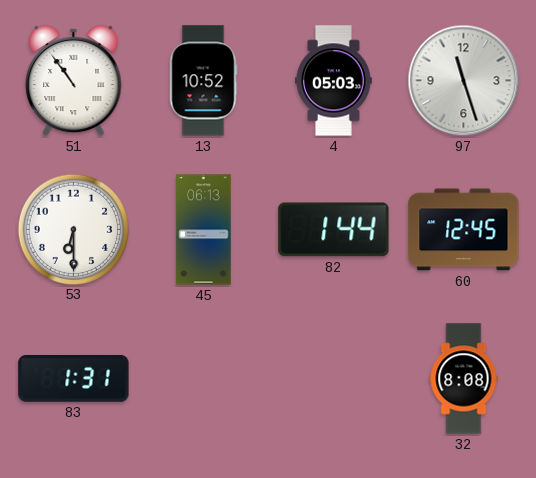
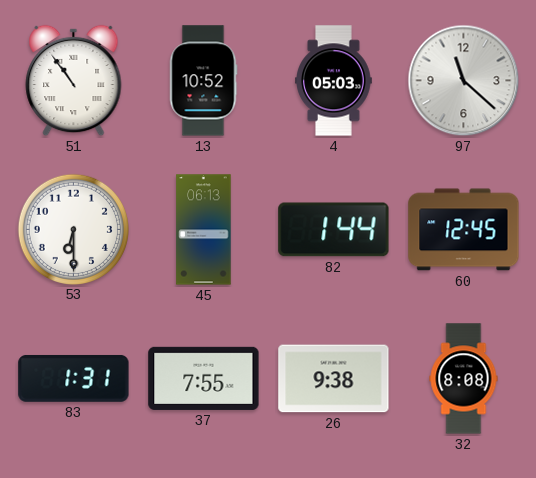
97: 11:27 -> 11:22
37: none -> 7:55
26: none -> 9:38
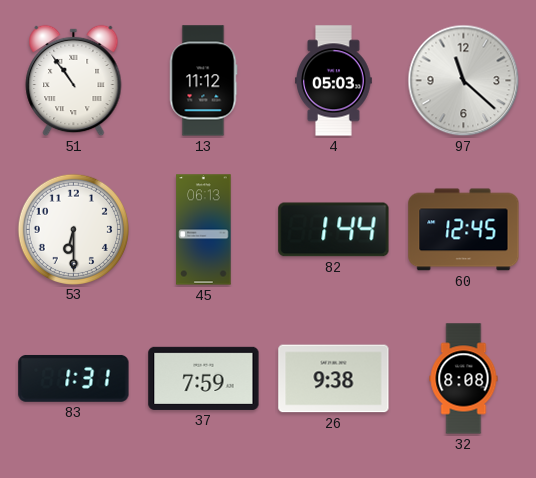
13: 10:52 -> 11:12
37: 7:55 -> 7:59
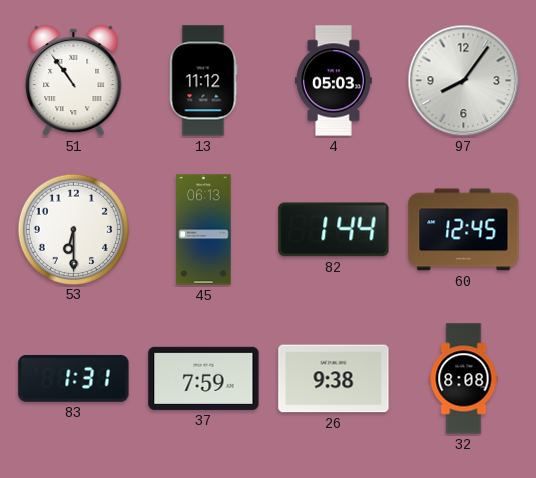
97: 11:22 -> 8:06
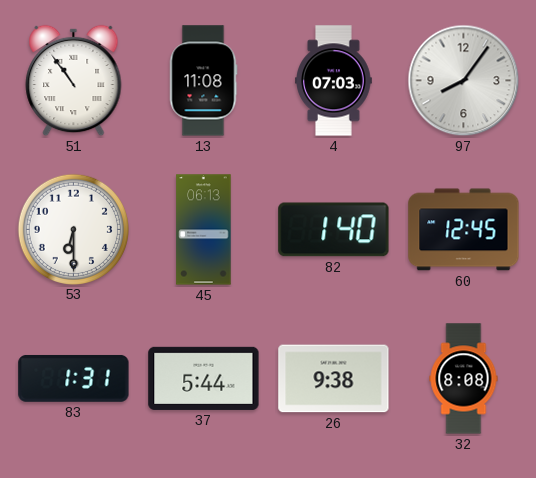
13: 11:12 -> 11:08
4: 05:03 -> 07:03
82: 1:44 -> 1:40
37: 7:59 -> 5:44
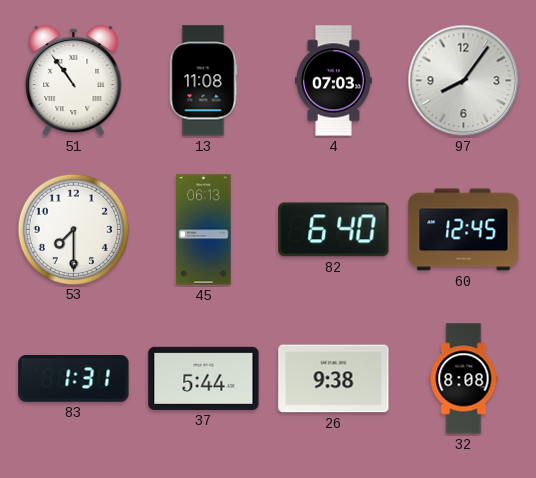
53: 6:30 -> 7:30
82: 1:40 -> 6:40
